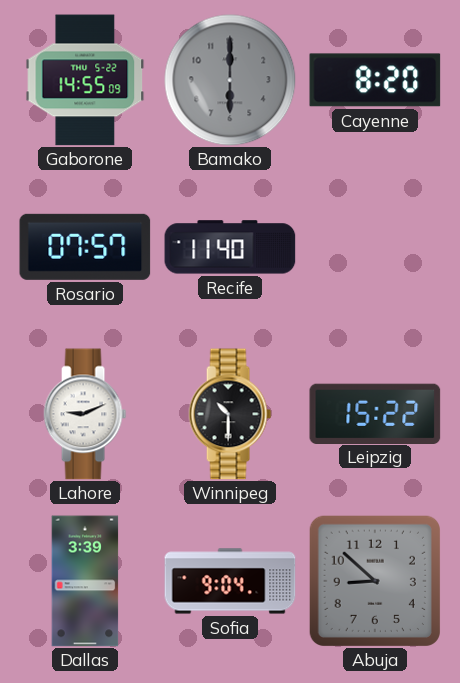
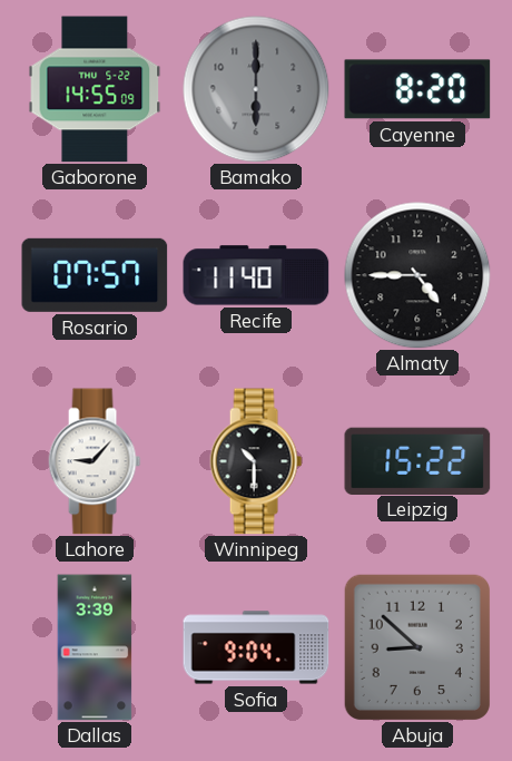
Almaty: none -> 4:45
Lahore: 9:11 -> 9:07
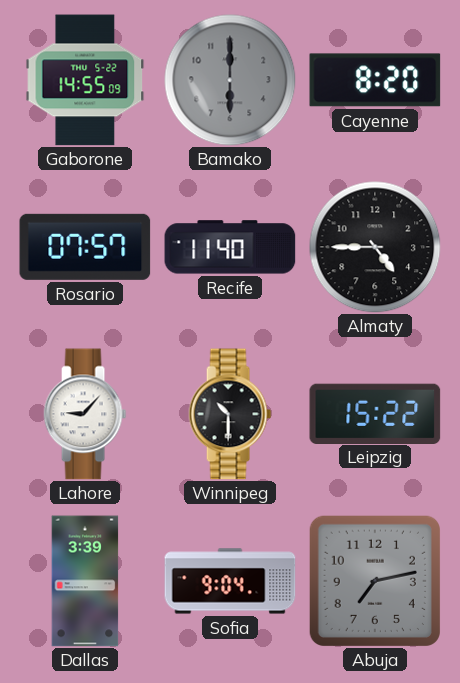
Abuja: 8:52 -> 7:13
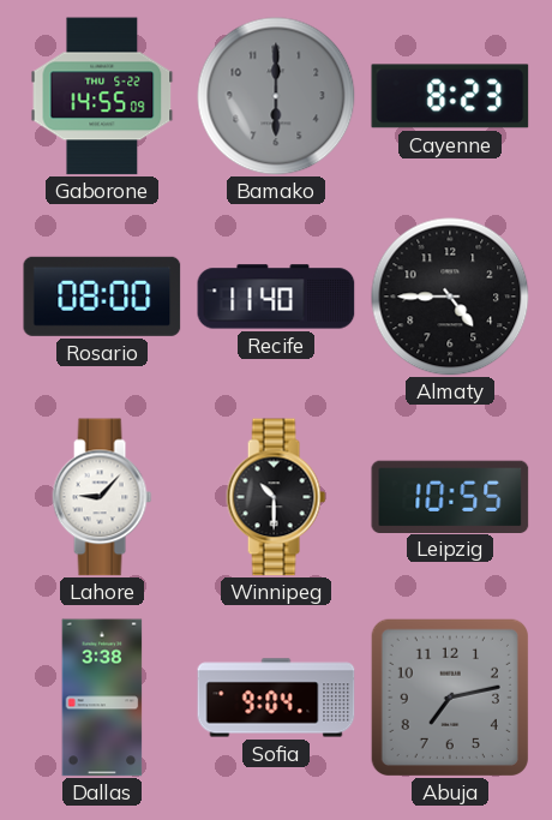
Cayenne: 8:20 -> 8:23
Rosario: 07:57 -> 08:00
Leipzig: 15:22 -> 10:55
Dallas: 3:39 -> 3:38
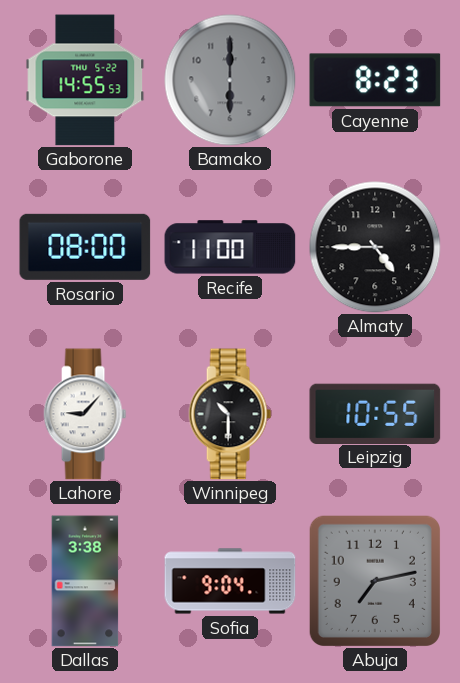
Gaborone: 14:55:09 -> 14:55:53
Recife: 11:40 -> 11:00
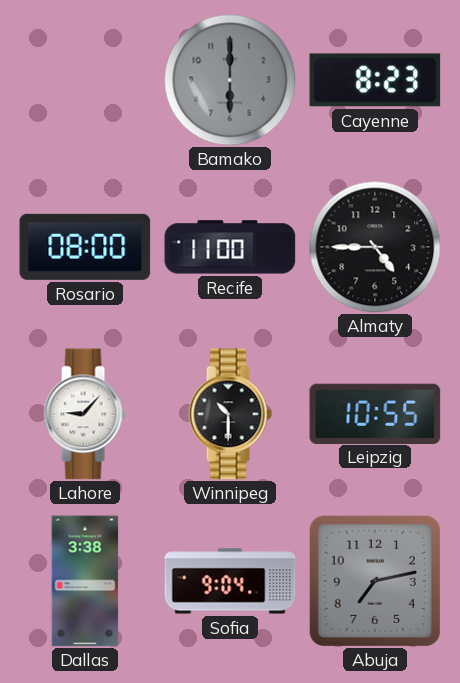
Gaborone: 14:55 -> none
